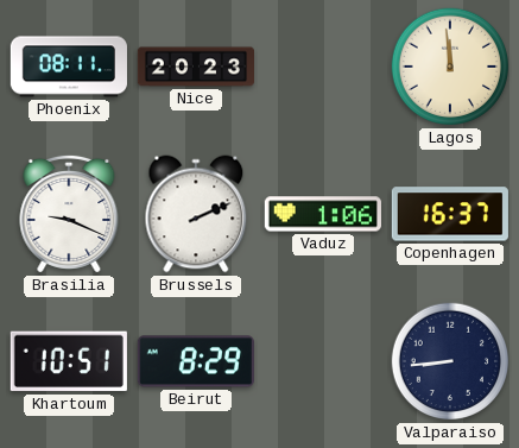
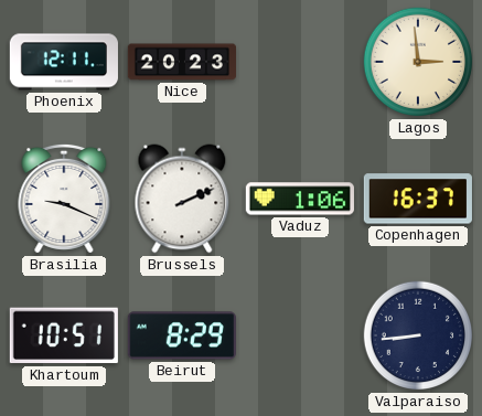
Phoenix: 08:11 -> 12:11
Lagos: 11:59 -> 2:59
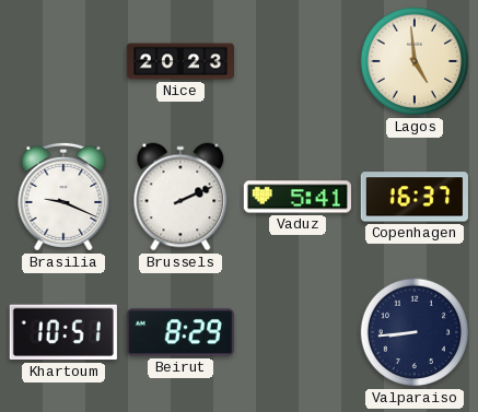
Phoenix: 12:11 -> none
Lagos: 2:59 -> 4:59
Vaduz: 1:06 -> 5:41
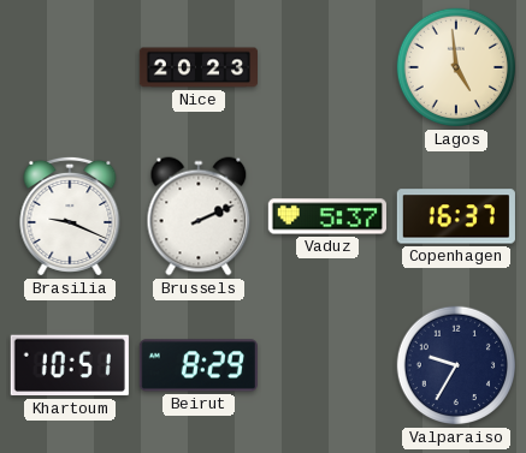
Vaduz: 5:41 -> 5:37
Valparaiso: 8:44 -> 9:35
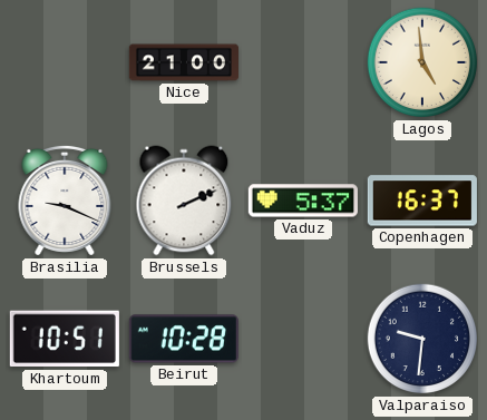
Nice: 20:23 -> 21:00
Beirut: 8:29 -> 10:28
Valparaiso: 9:35 -> 9:31
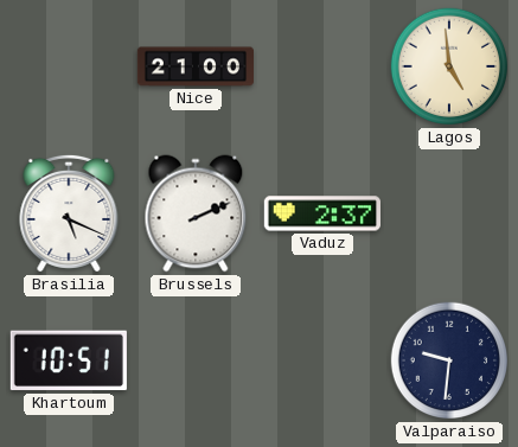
Brasilia: 9:19 -> 5:19
Vaduz: 5:37 -> 2:37
Copenhagen: 16:37 -> none
Beirut: 10:28 -> none
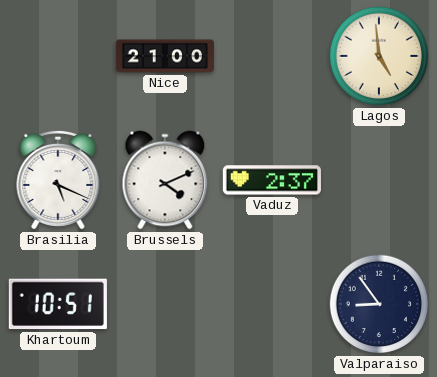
Brussels: 2:11 -> 4:11
Valparaiso: 9:31 -> 8:54
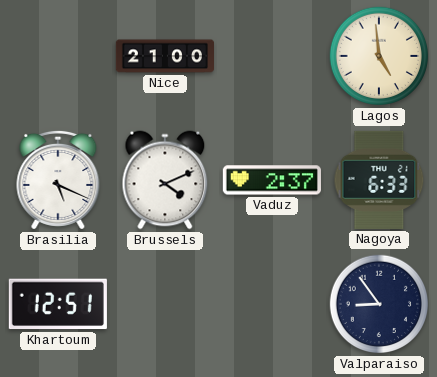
Nagoya: none -> 6:33
Khartoum: 10:51 -> 12:51
